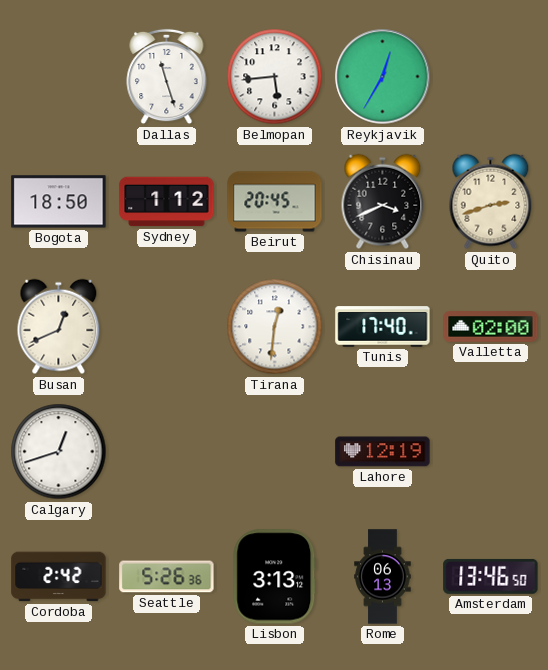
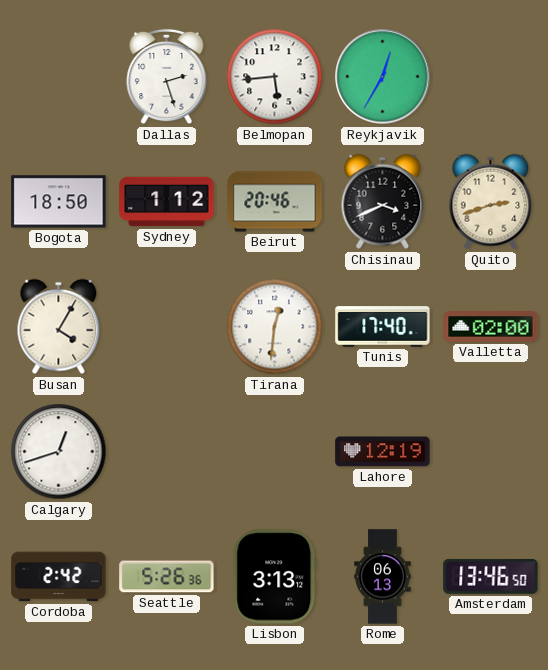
Dallas: 11:27 -> 2:27
Beirut: 20:45 -> 20:46
Busan: 12:41 -> 4:05
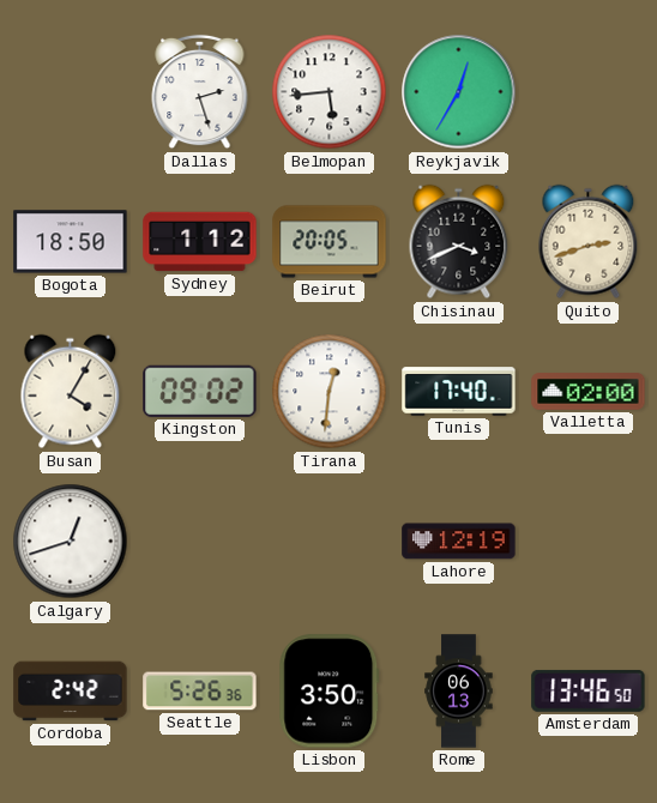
Beirut: 20:46 -> 20:05
Kingston: none -> 09:02
Lisbon: 3:13 -> 3:50
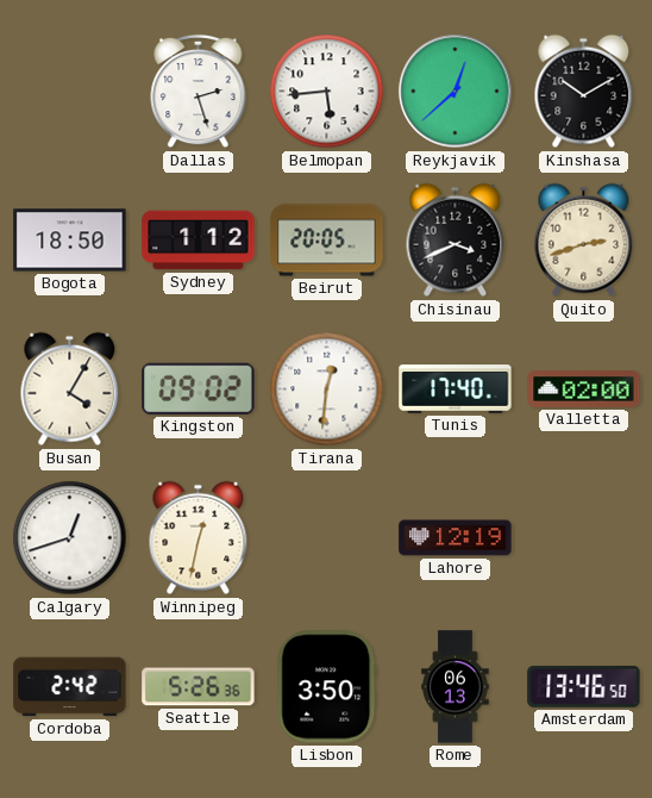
Reykjavik: 12:35 -> 12:38
Kinshasa: none -> 10:10
Winnipeg: none -> 12:32
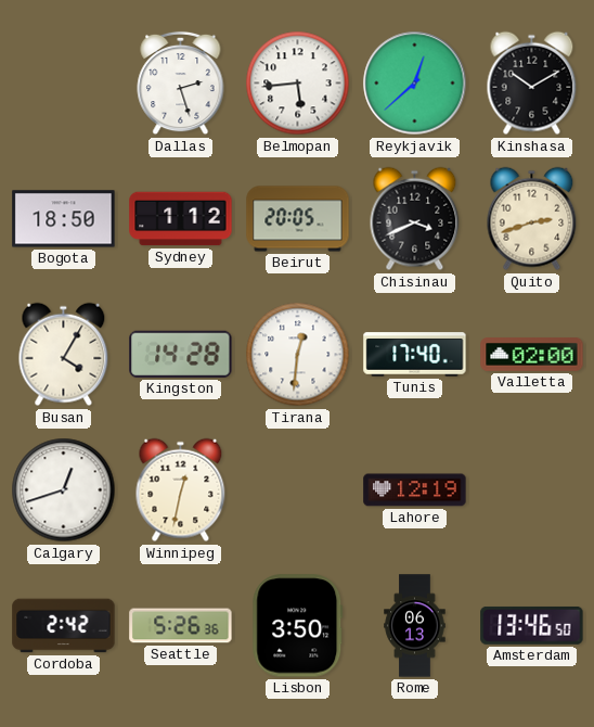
Kingston: 09:02 -> 14:28
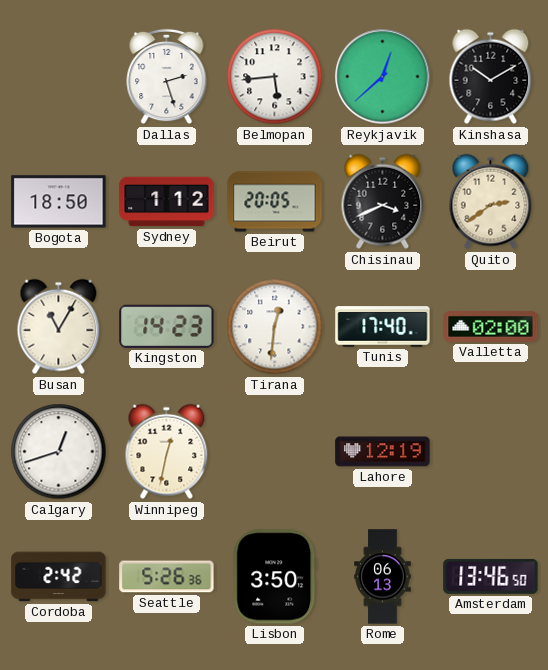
Quito: 2:42 -> 2:39
Busan: 4:05 -> 11:05
Kingston: 14:28 -> 14:23
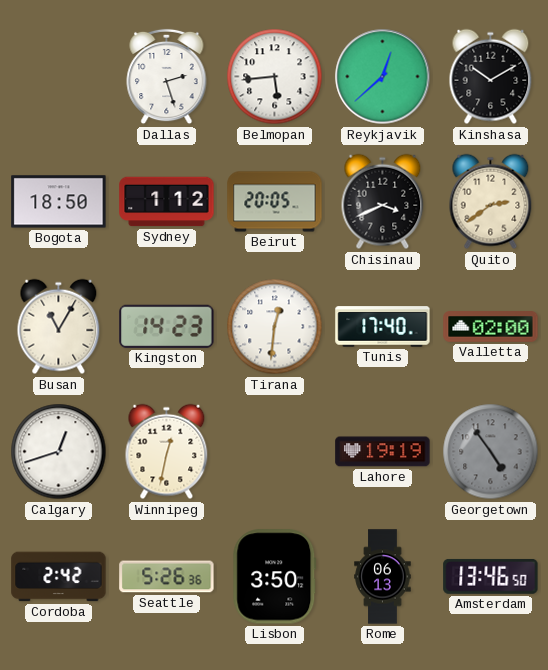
Lahore: 12:19 -> 19:19
Georgetown: none -> 4:54
